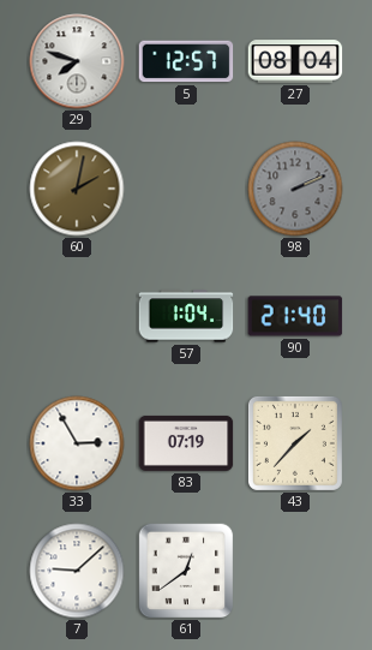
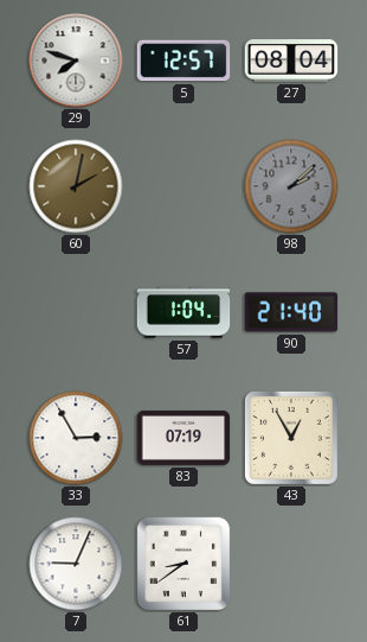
98: 2:11 -> 2:08
43: 1:37 -> 12:55
7: 9:08 -> 9:04
61: 12:39 -> 8:39
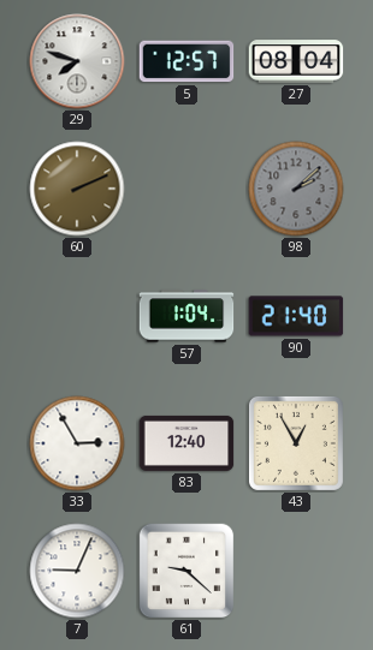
60: 2:02 -> 2:11
83: 07:19 -> 12:40
61: 8:39 -> 9:22
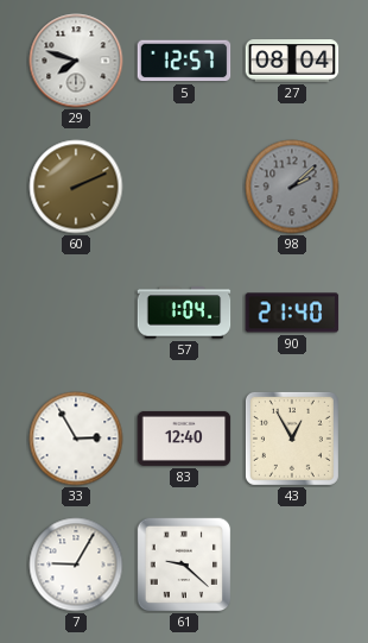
7: 9:04 -> 9:05
